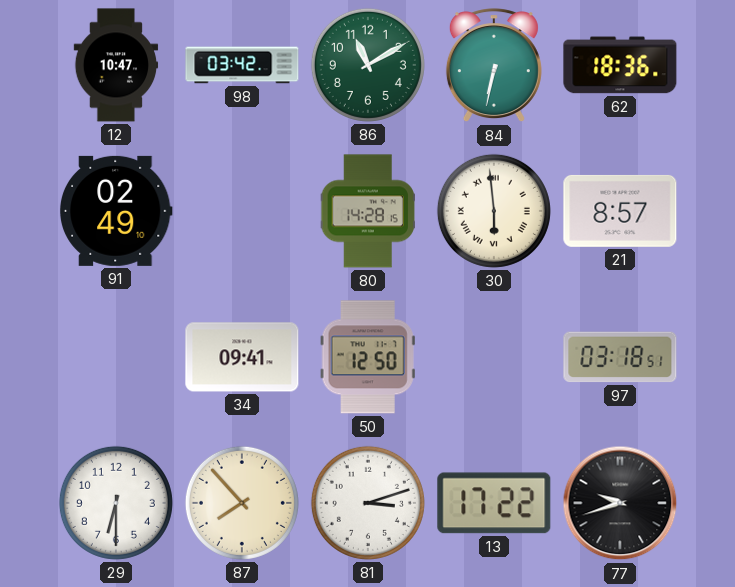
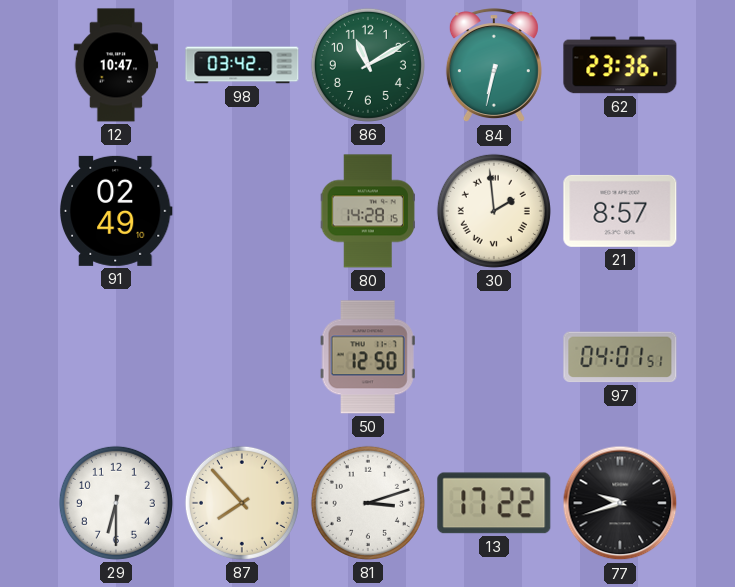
62: 18:36 -> 23:36
30: 5:59 -> 1:59
34: 09:41 -> none
97: 03:18 -> 04:01
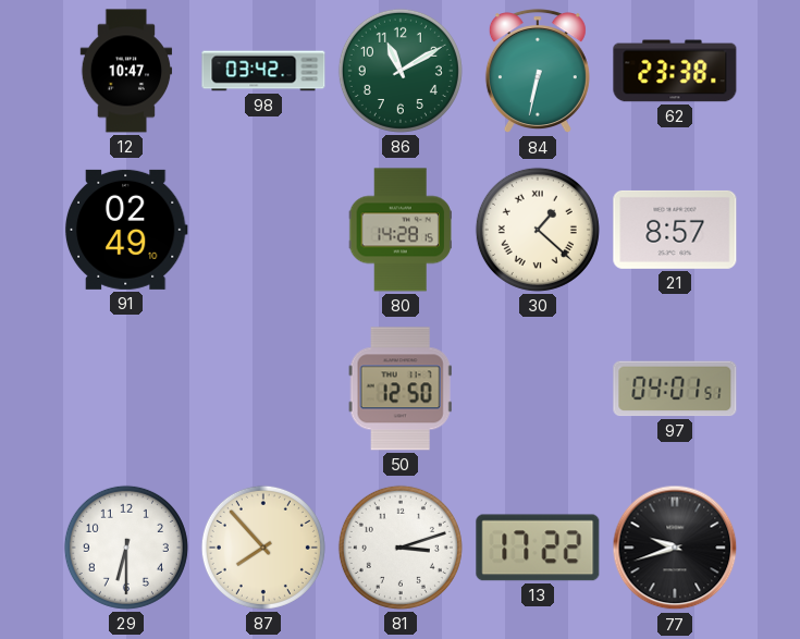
62: 23:36 -> 23:38
30: 1:59 -> 1:22
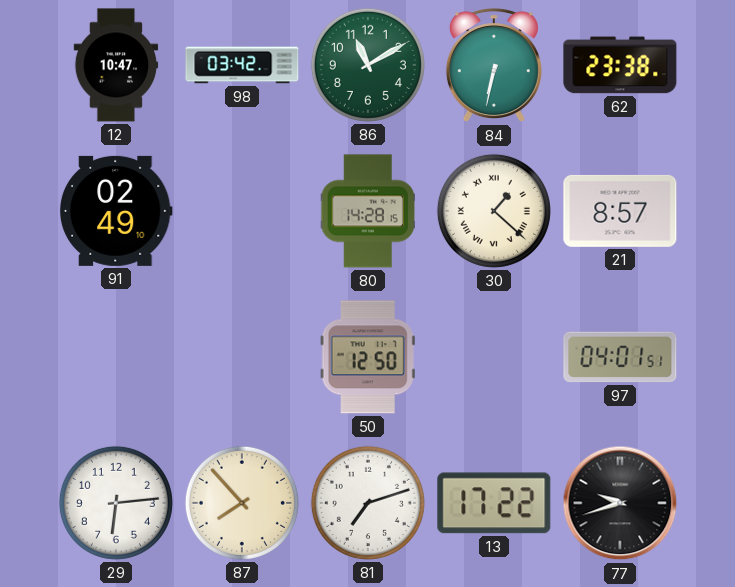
29: 6:30 -> 6:14
81: 3:12 -> 7:12
